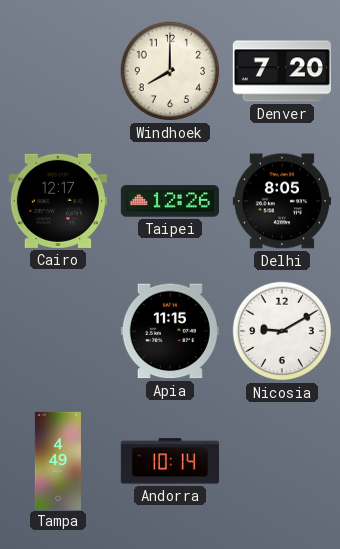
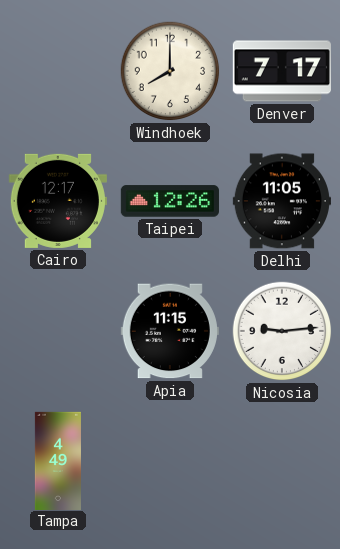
Denver: 7:20 -> 7:17
Delhi: 8:05 -> 11:05
Nicosia: 9:10 -> 9:14
Andorra: 10:14 -> none
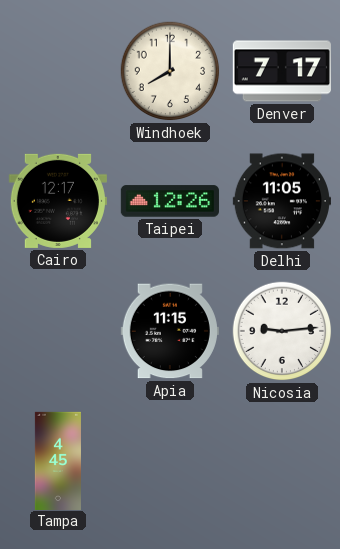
Tampa: 4:49 -> 4:45
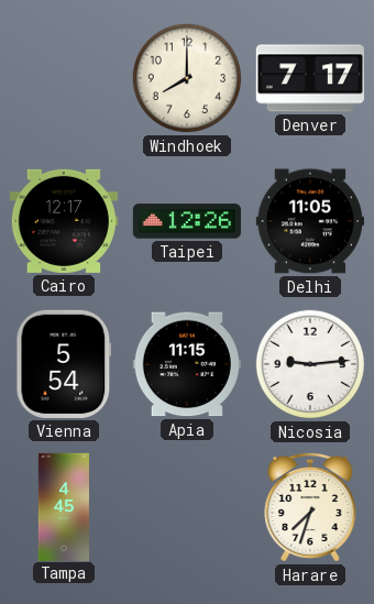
Vienna: none -> 5:54
Harare: none -> 7:33
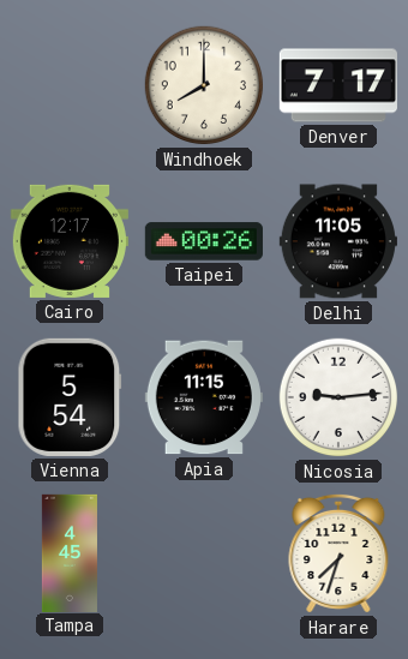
Taipei: 12:26 -> 00:26
